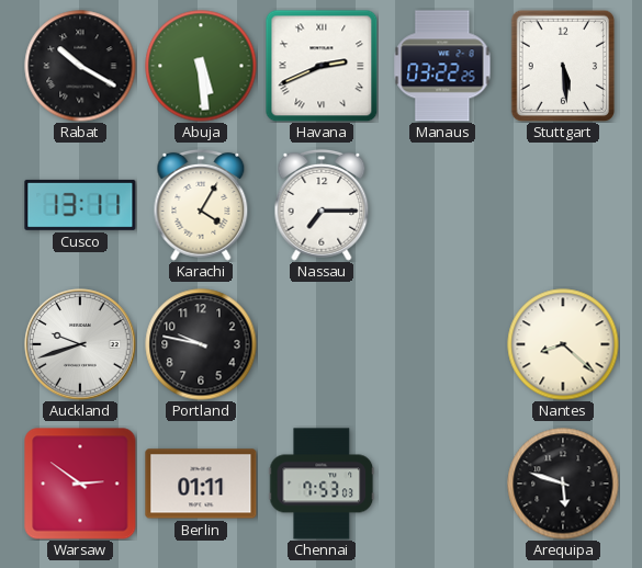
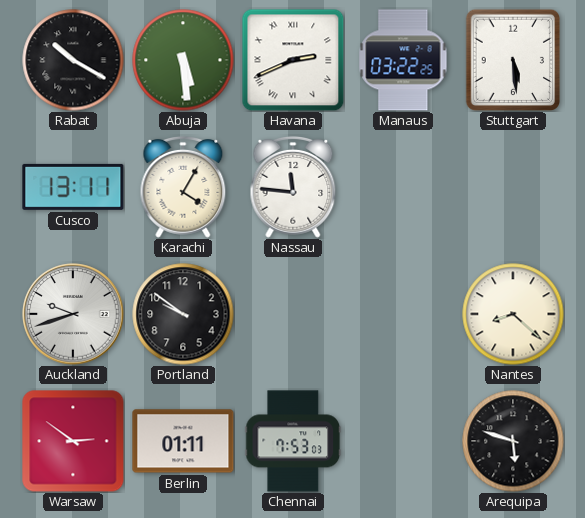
Nassau: 7:15 -> 11:46
Portland: 9:47 -> 9:51
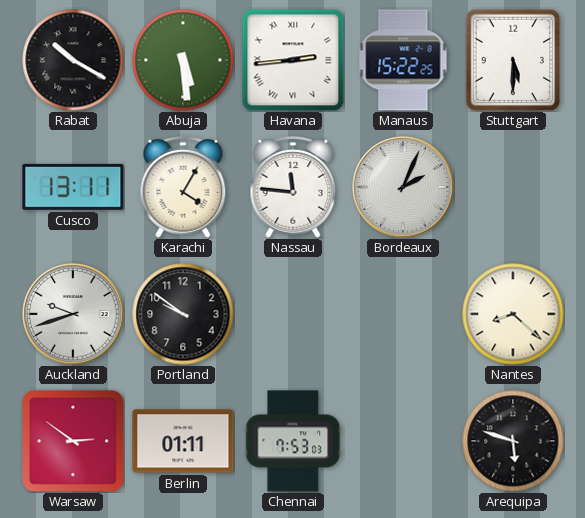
Havana: 2:41 -> 2:44
Manaus: 03:22 -> 15:22
Stuttgart: 5:29 -> 5:30
Bordeaux: none -> 2:04
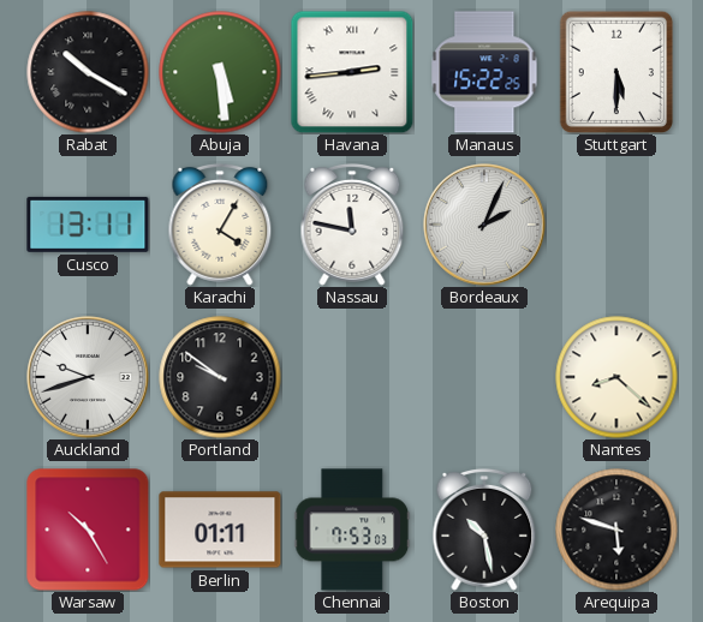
Nassau: 11:46 -> 11:47
Warsaw: 2:51 -> 10:25
Boston: none -> 10:28
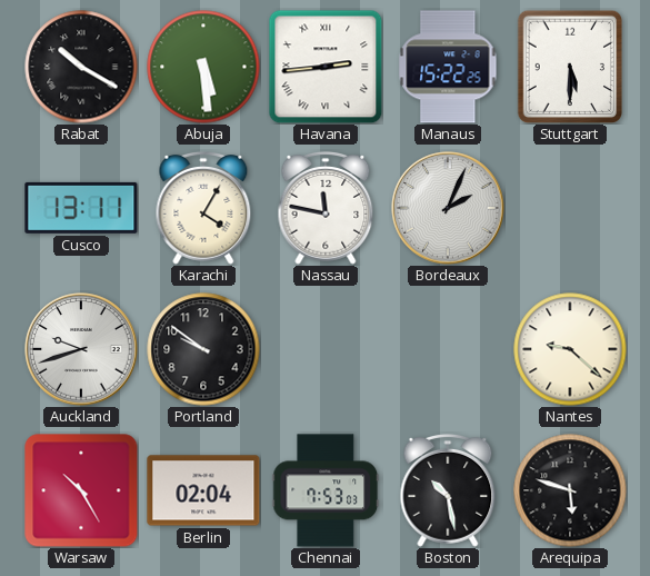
Nantes: 8:22 -> 9:22
Berlin: 01:11 -> 02:04
